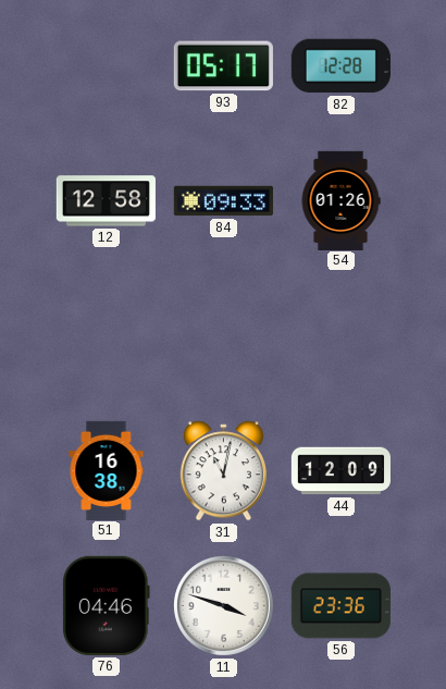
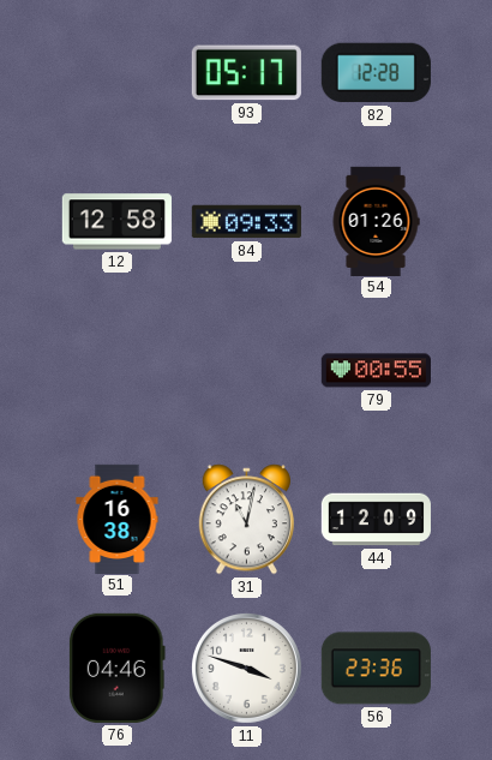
79: none -> 00:55
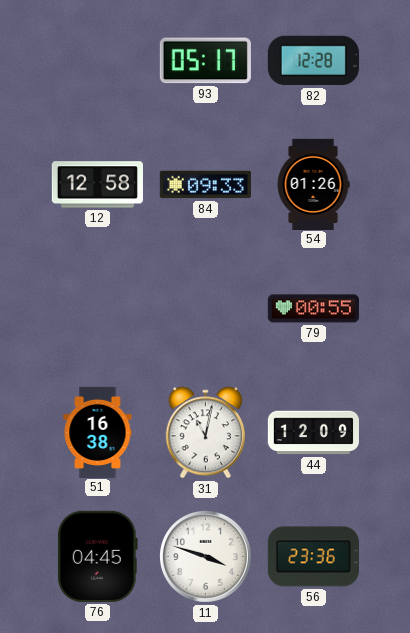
76: 04:46 -> 04:45
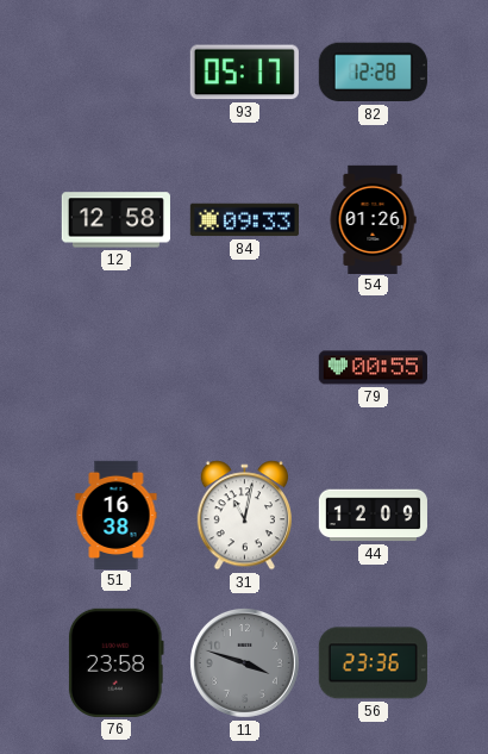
76: 04:45 -> 23:58
11 dial: white -> grey
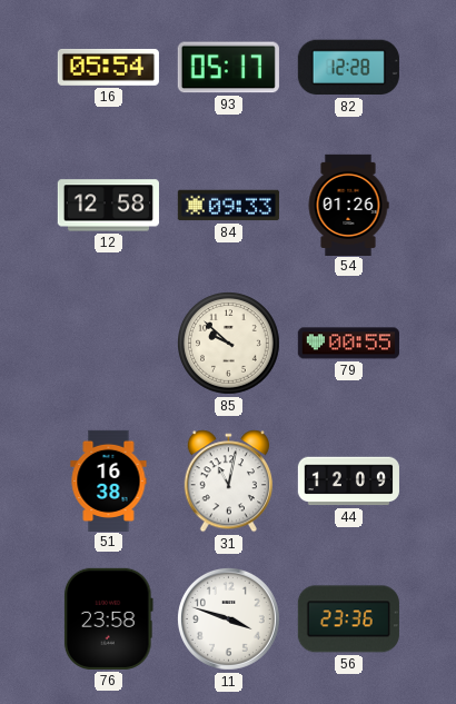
16: none -> 05:54
85: none -> 9:52
11 dial: grey -> white
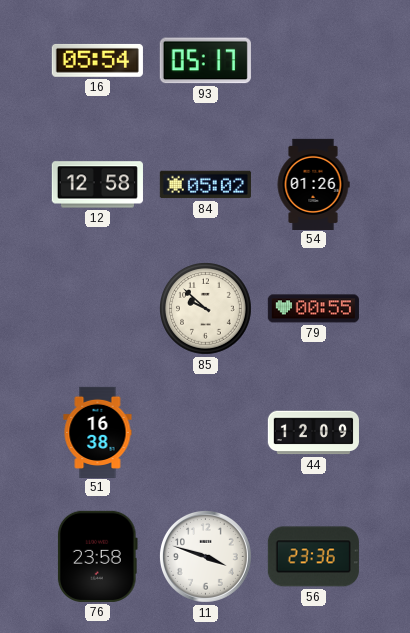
82: 12:28 -> none
84: 09:33 -> 05:02
31: 11:02 -> none
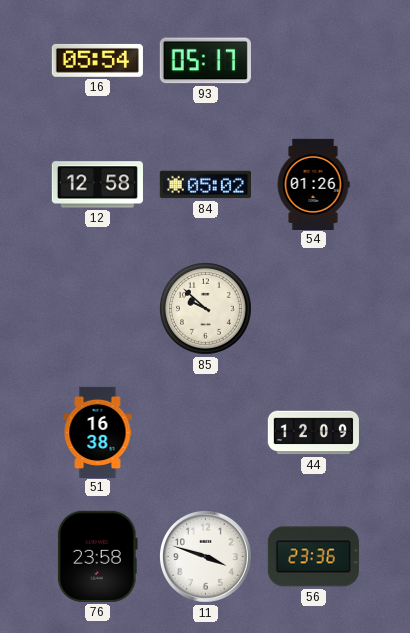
79: 00:55 -> none
